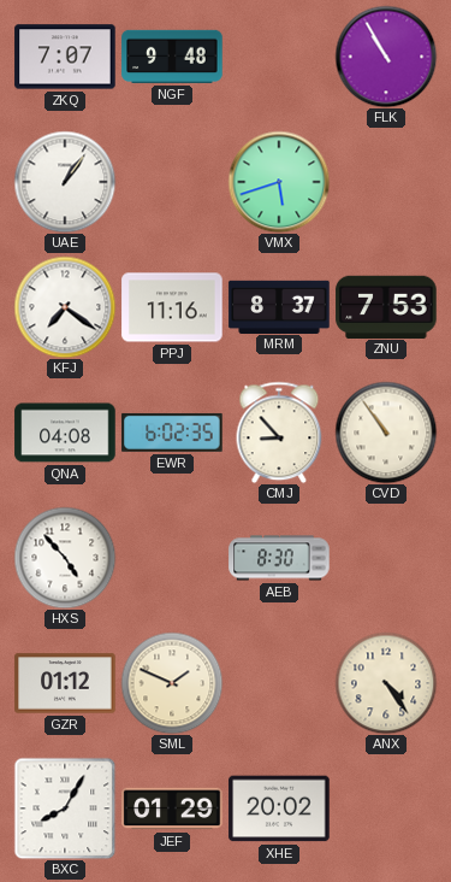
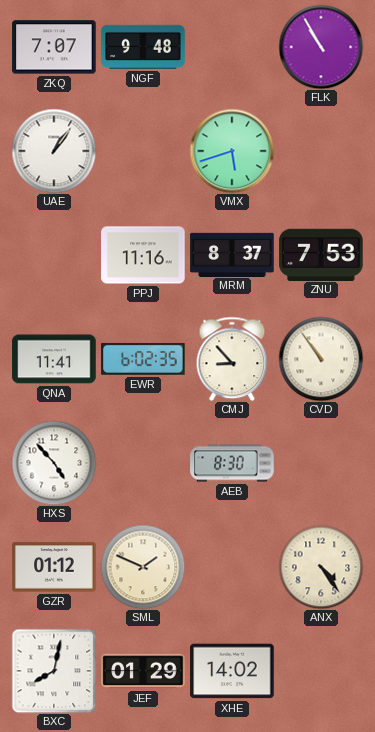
KFJ: 7:21 -> none
QNA: 04:08 -> 11:41
BXC: 8:05 -> 8:02
XHE: 20:02 -> 14:02
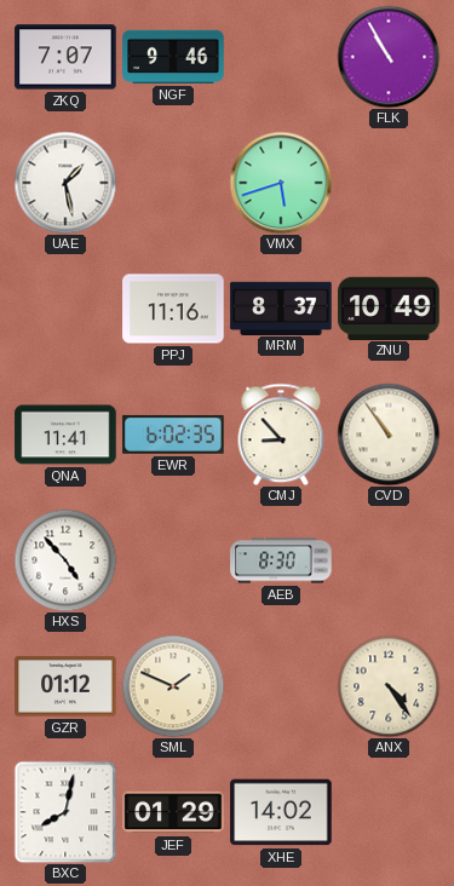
NGF: 9:48 -> 9:46
UAE: 1:06 -> 1:28
ZNU: 7:53 -> 10:49
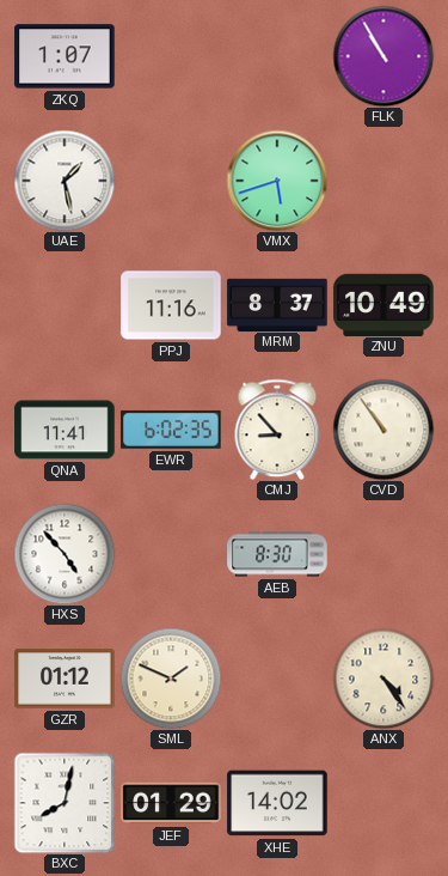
ZKQ: 7:07 -> 1:07
NGF: 9:46 -> none
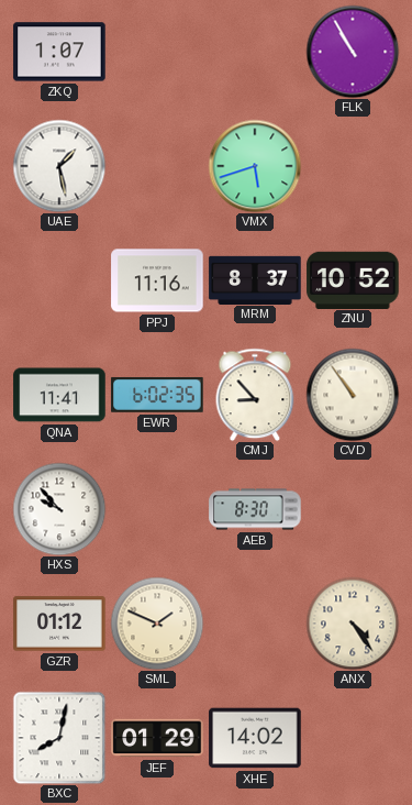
ZNU: 10:49 -> 10:52
HXS: 4:53 -> 9:53
